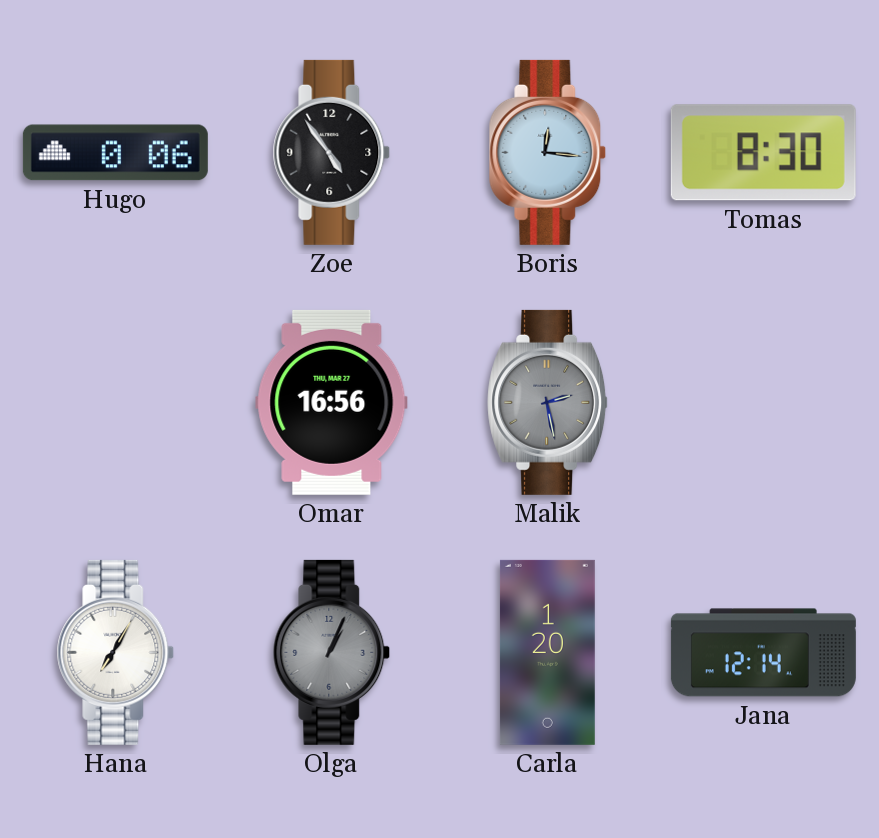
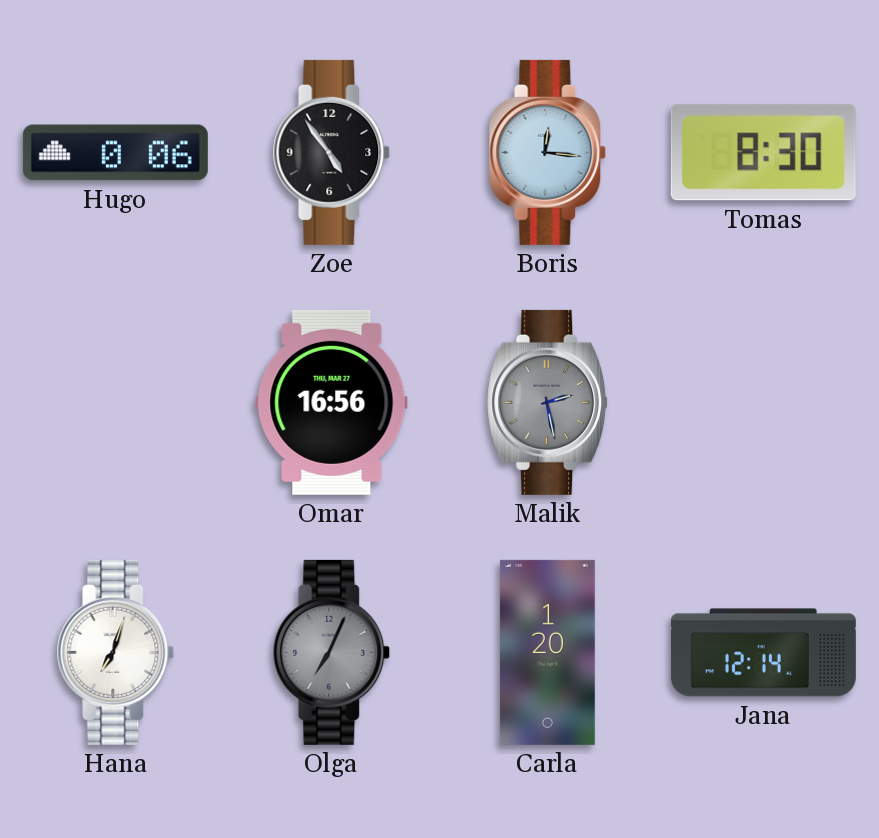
Hana: 7:05 -> 7:03
Olga: 1:04 -> 7:04
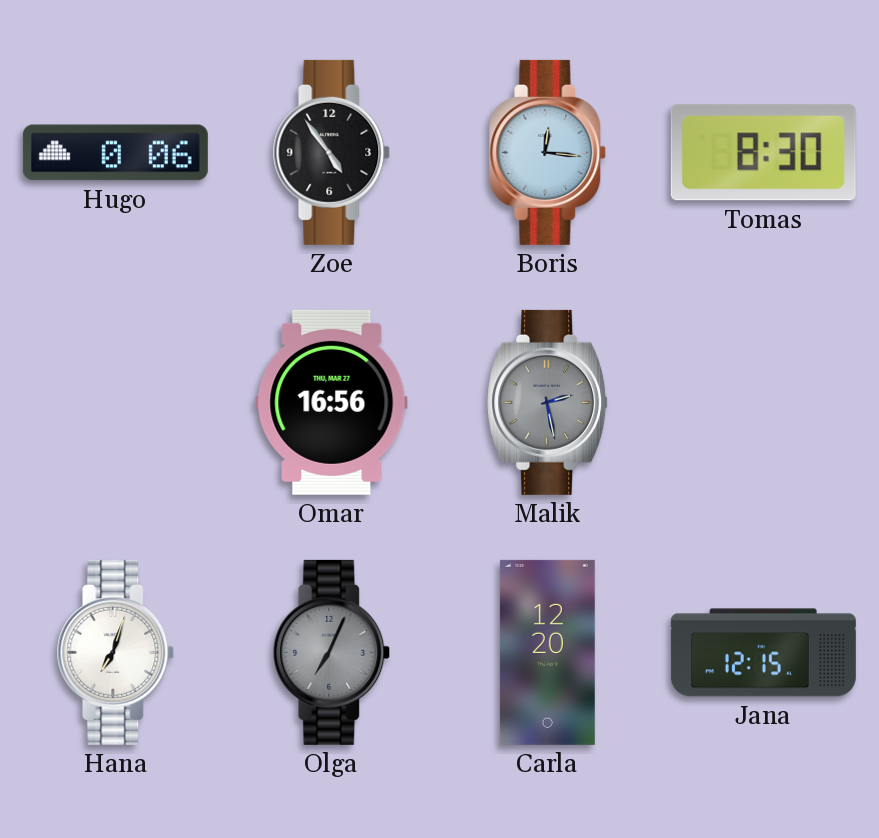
Carla: 1:20 -> 12:20
Jana: 12:14 -> 12:15
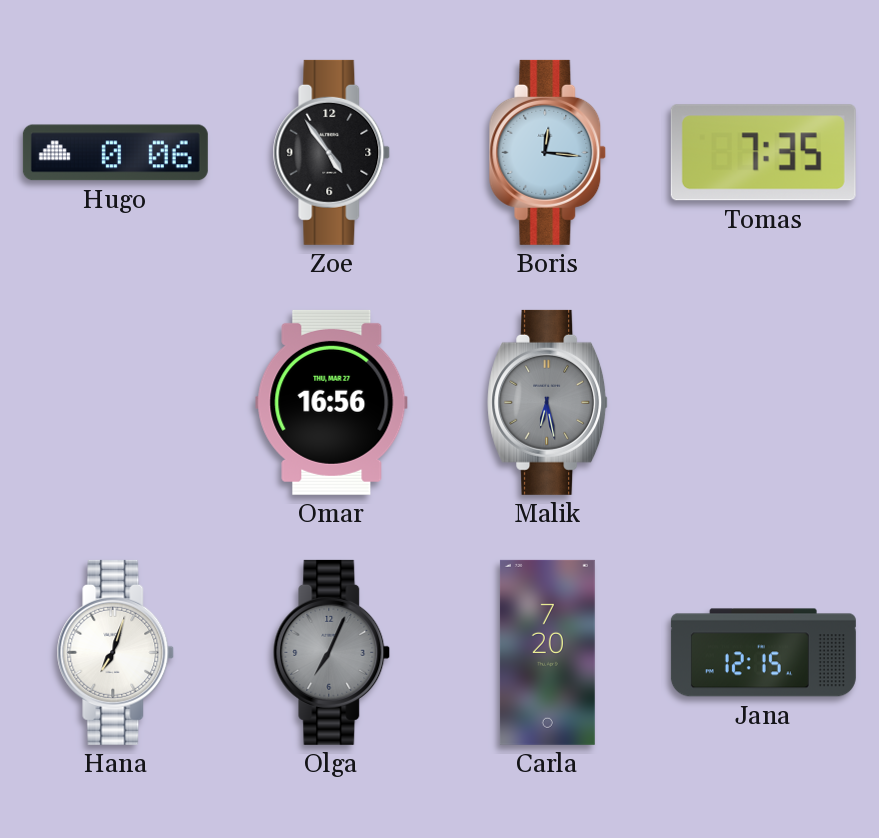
Tomas: 8:30 -> 7:35
Malik: 2:28 -> 6:28
Carla: 12:20 -> 7:20
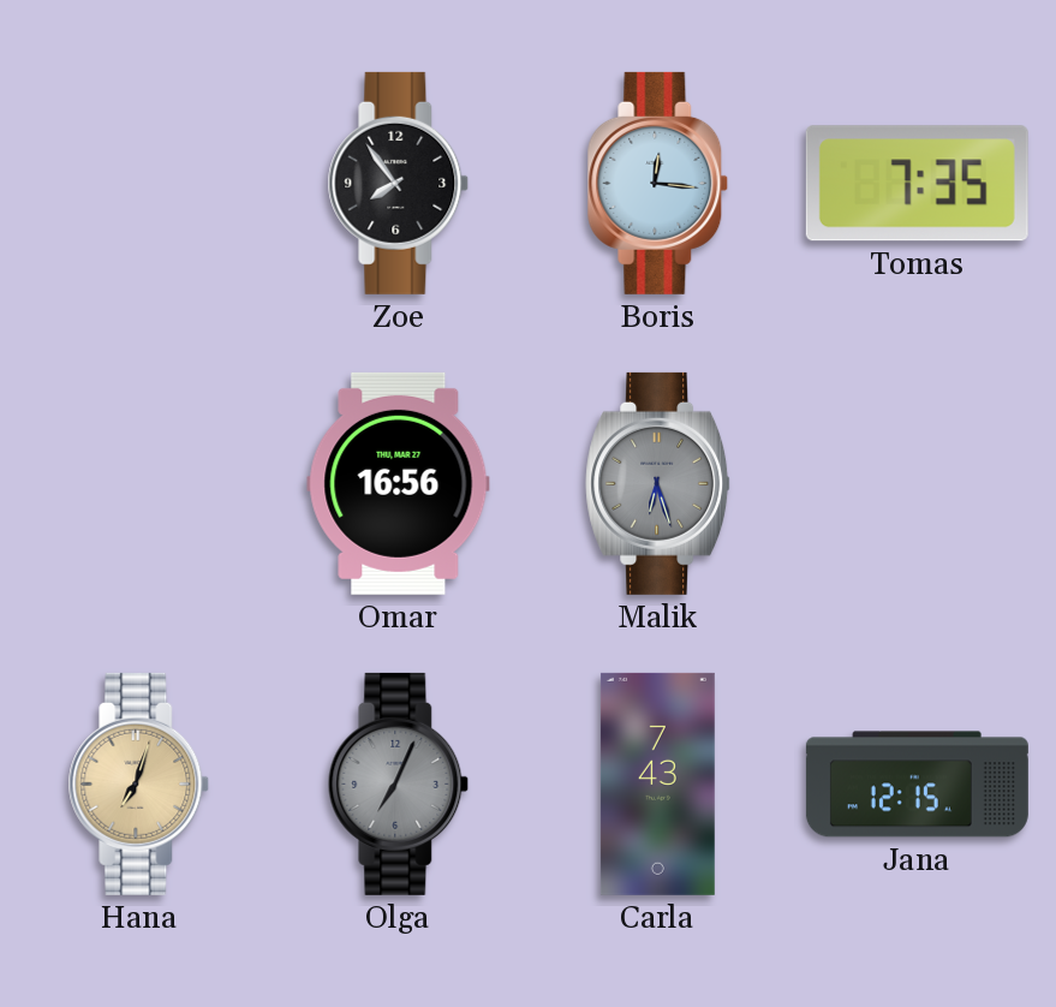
Hugo: 0:06 -> none
Zoe: 4:54 -> 7:54
Malik: 6:28 -> 6:27
Hana dial: white -> champagne
Carla: 7:20 -> 7:43
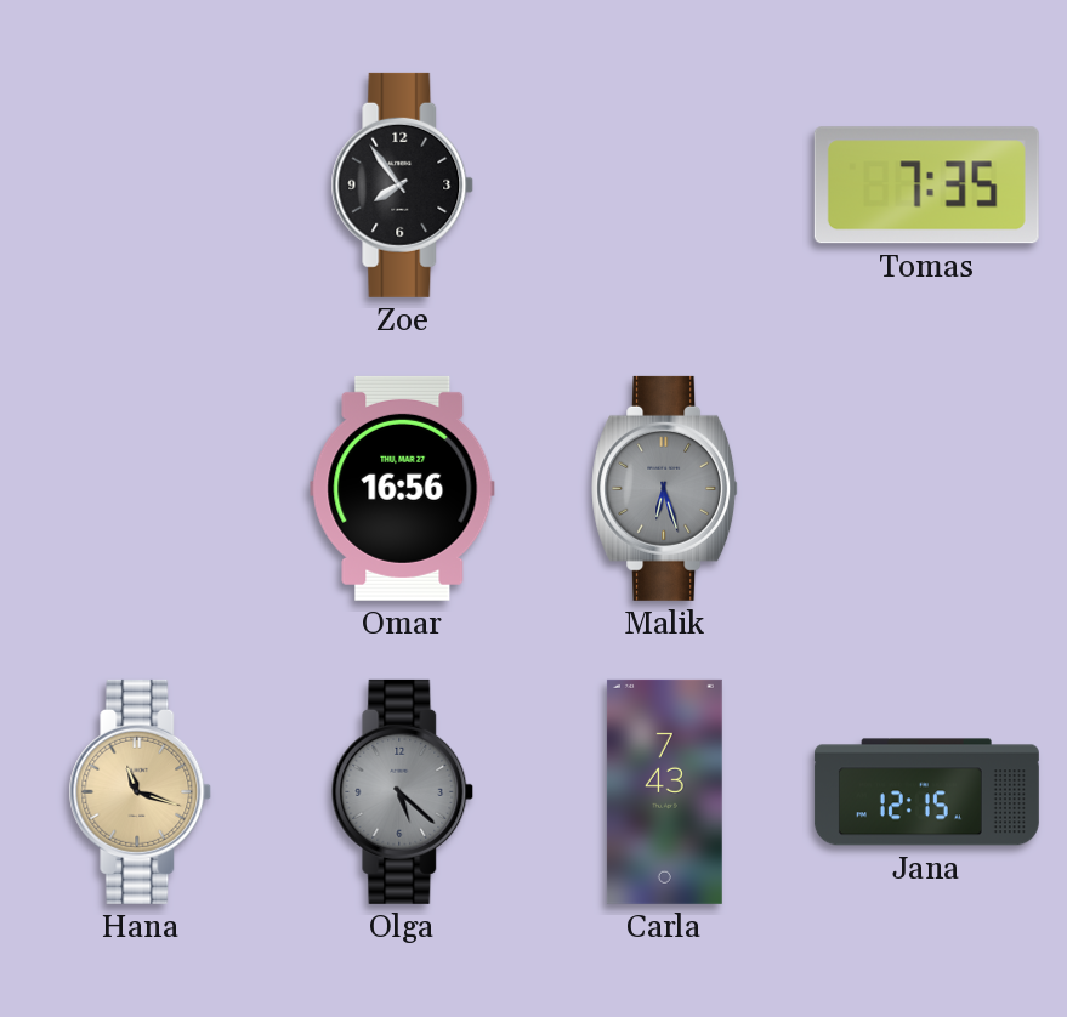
Boris: 12:16 -> none
Hana: 7:03 -> 11:18
Olga: 7:04 -> 5:22
